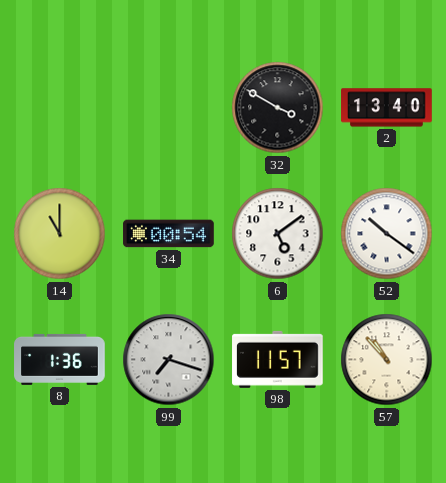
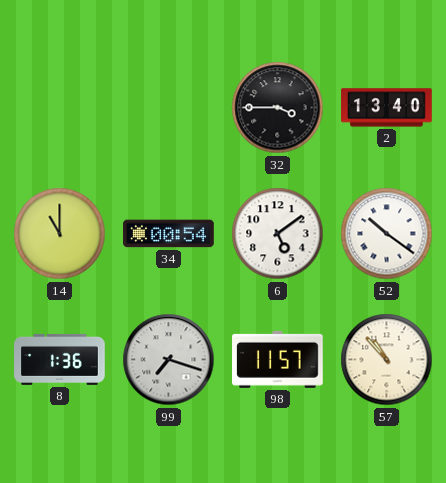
32: 3:50 -> 3:45
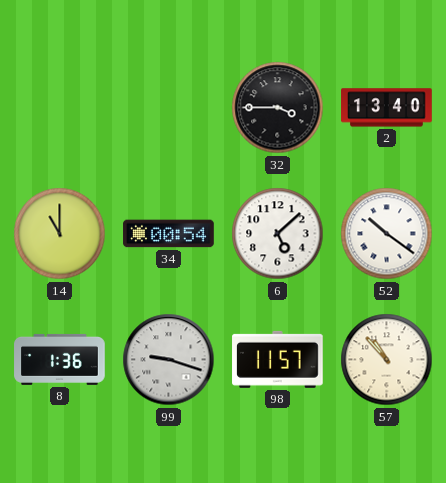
6: 5:09 -> 5:08
99: 7:18 -> 9:18
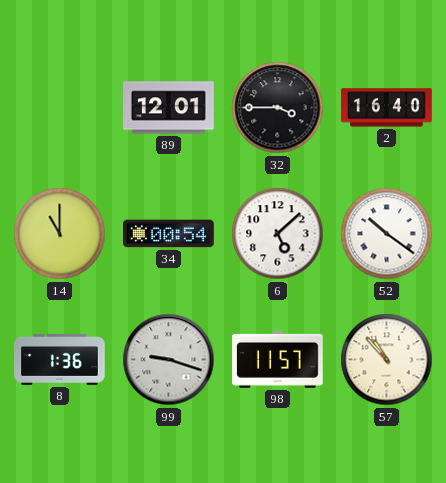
89: none -> 12:01
2: 13:40 -> 16:40
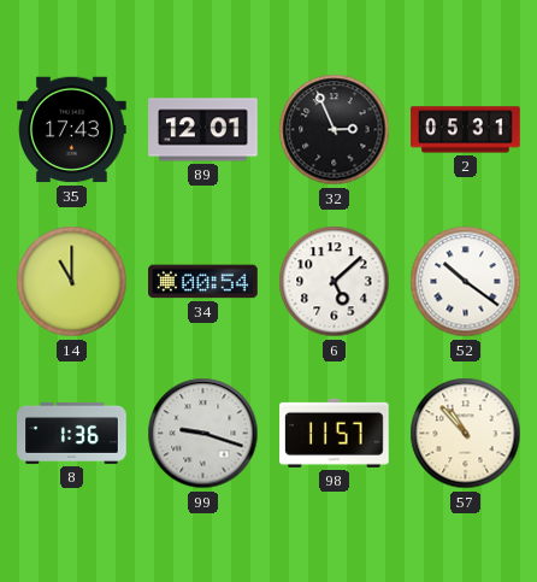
35: none -> 17:43
32: 3:45 -> 2:56
2: 16:40 -> 05:31
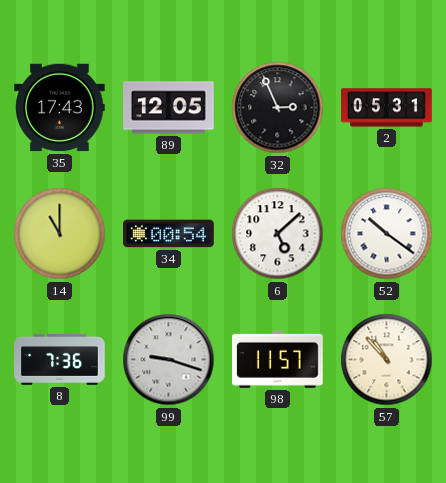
89: 12:01 -> 12:05
8: 1:36 -> 7:36
